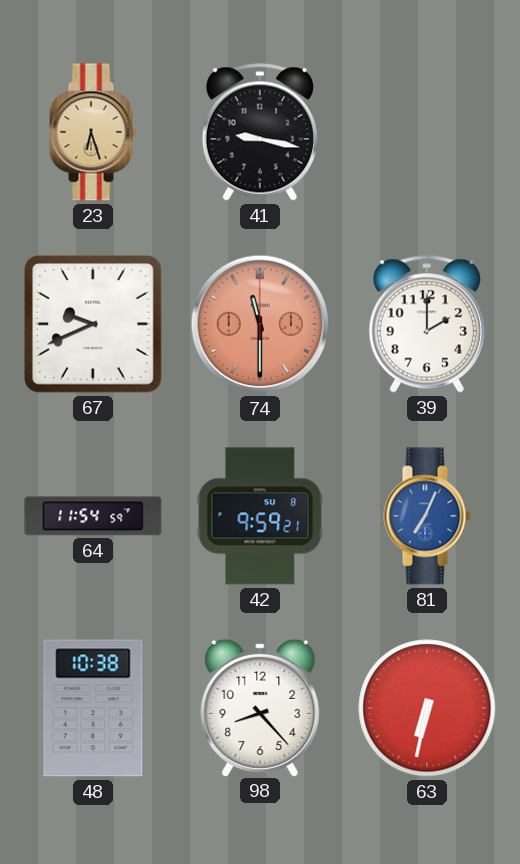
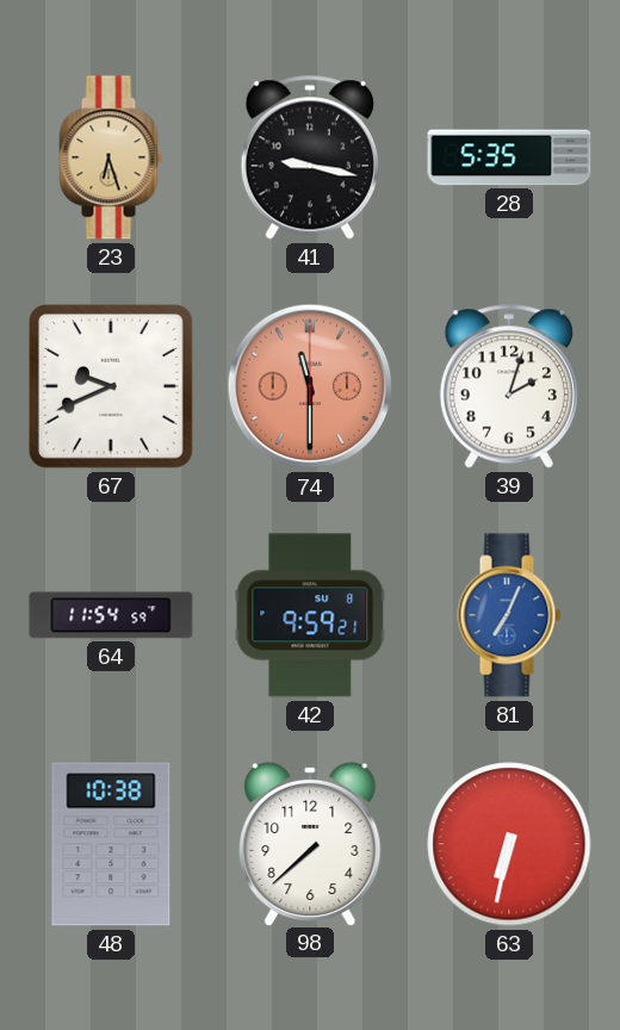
28: none -> 5:35
39: 2:00 -> 2:03
98: 8:23 -> 7:38
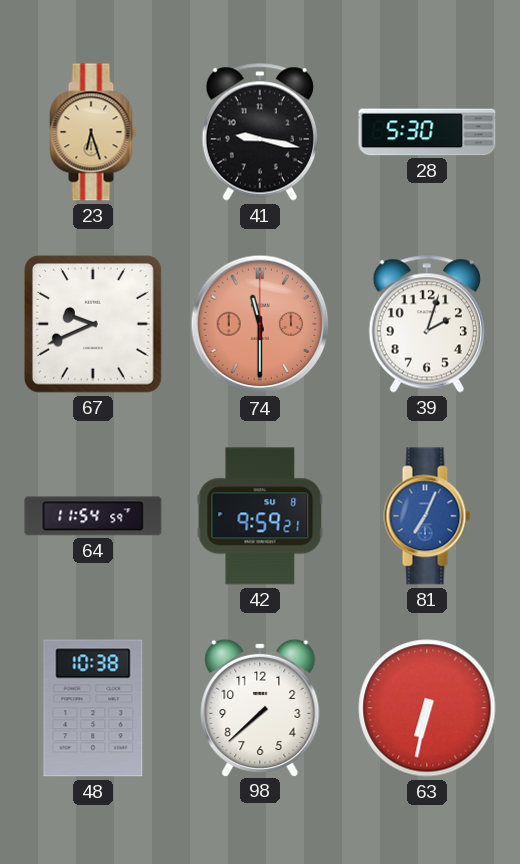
28: 5:35 -> 5:30
